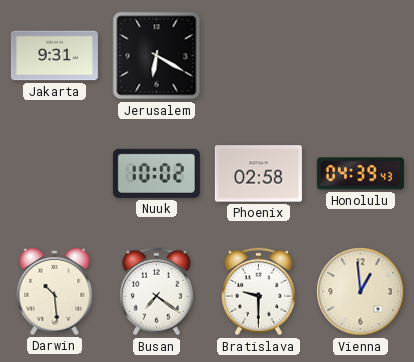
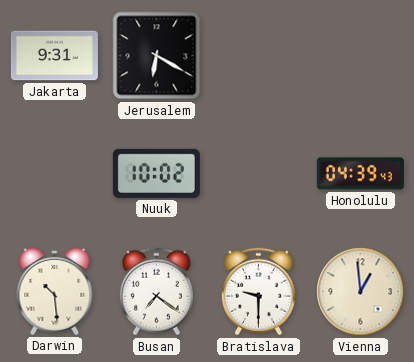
Phoenix: 02:58 -> none
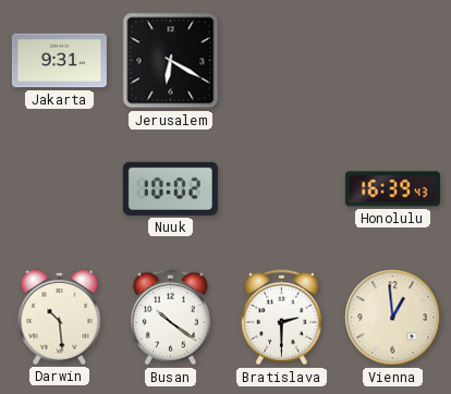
Honolulu: 04:39 -> 16:39
Busan: 7:21 -> 10:21
Bratislava: 9:30 -> 2:30
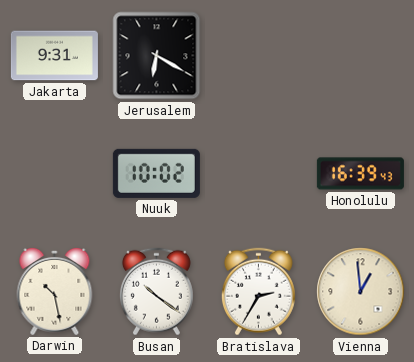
Darwin: 10:29 -> 10:28
Bratislava: 2:30 -> 2:35
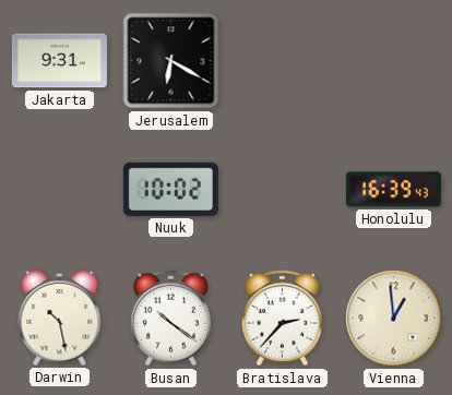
Bratislava: 2:35 -> 2:37
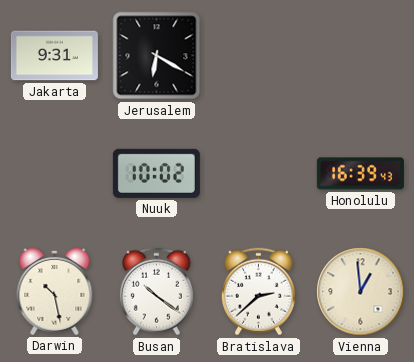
Bratislava: 2:37 -> 2:38
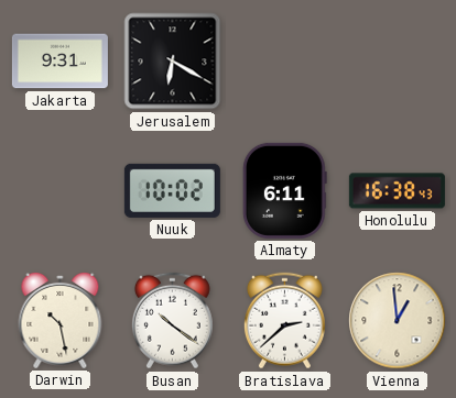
Almaty: none -> 6:11
Honolulu: 16:39 -> 16:38
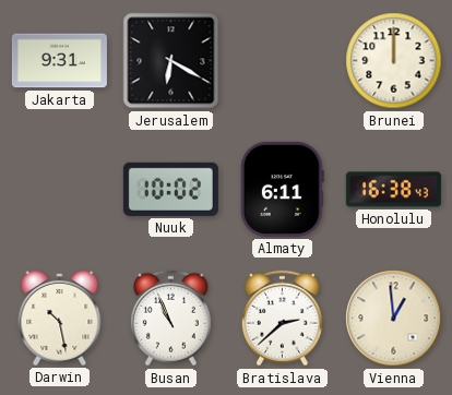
Brunei: none -> 12:00
Busan: 10:21 -> 10:56
